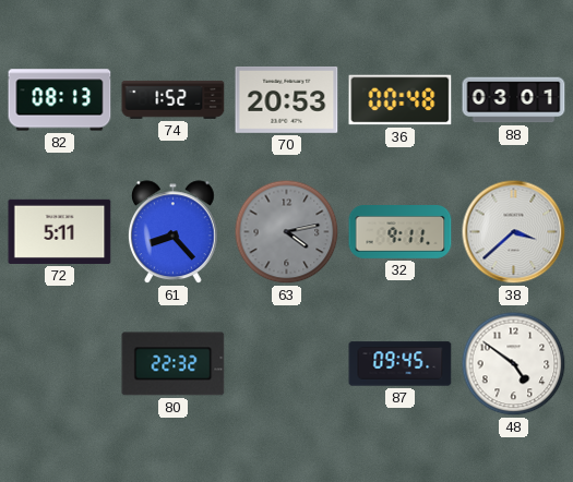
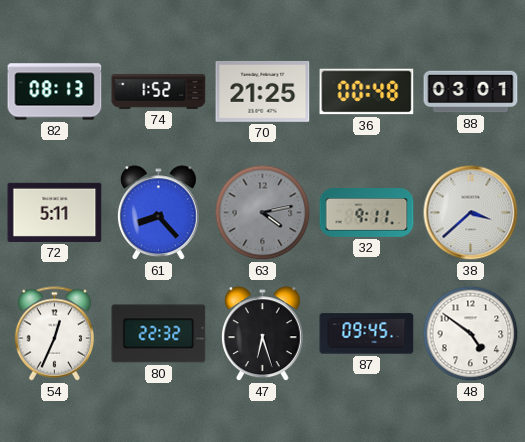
70: 20:53 -> 21:25
54: none -> 12:34
47: none -> 6:27
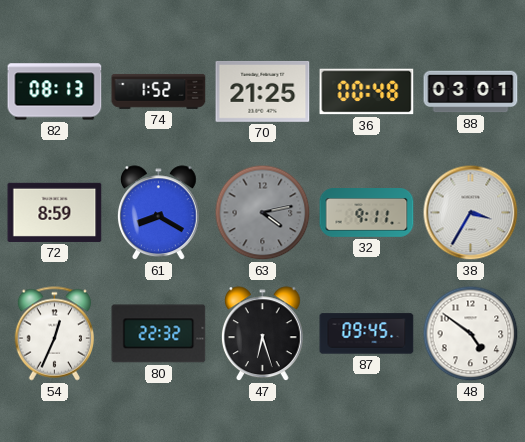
72: 5:11 -> 8:59
61: 8:23 -> 8:20
38: 3:38 -> 3:35
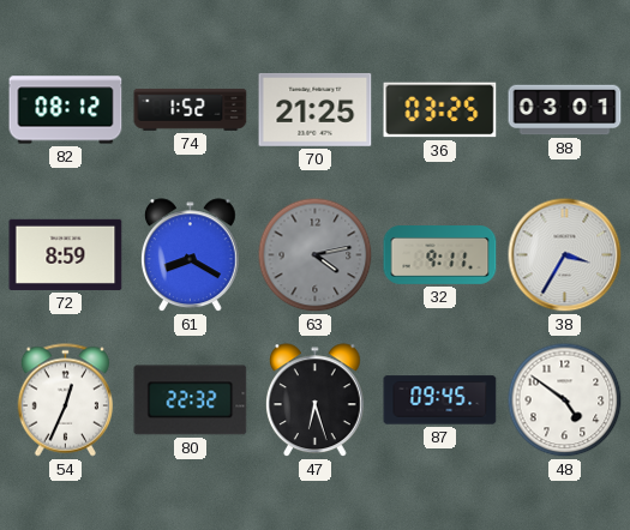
82: 08:13 -> 08:12
36: 00:48 -> 03:25
